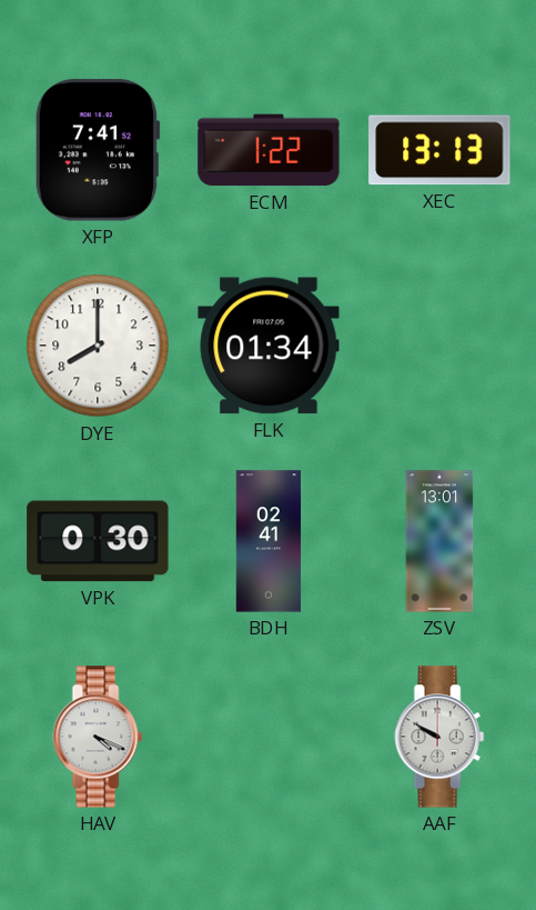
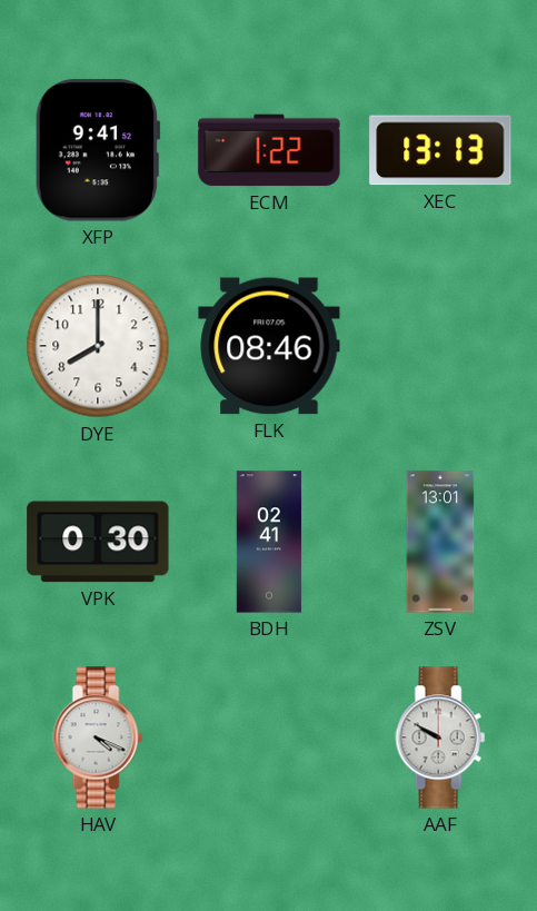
XFP: 7:41 -> 9:41
FLK: 01:34 -> 08:46
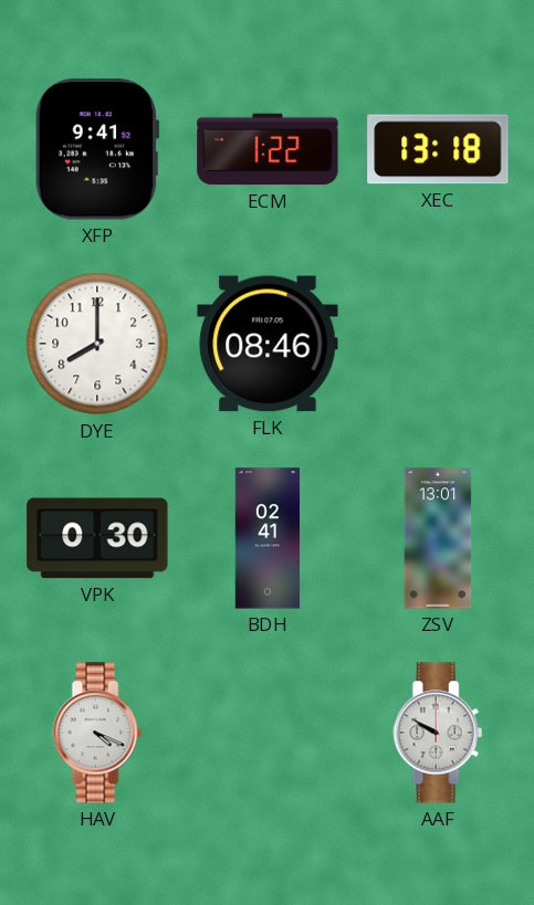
XEC: 13:13 -> 13:18
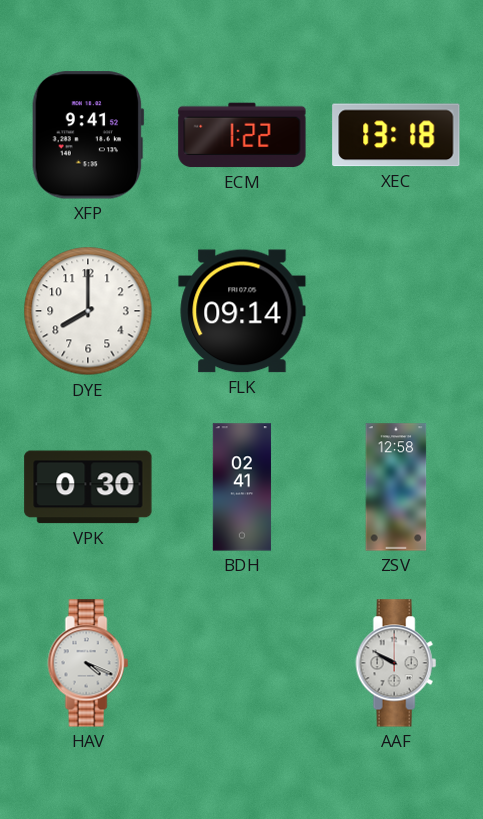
FLK: 08:46 -> 09:14
ZSV: 13:01 -> 12:58
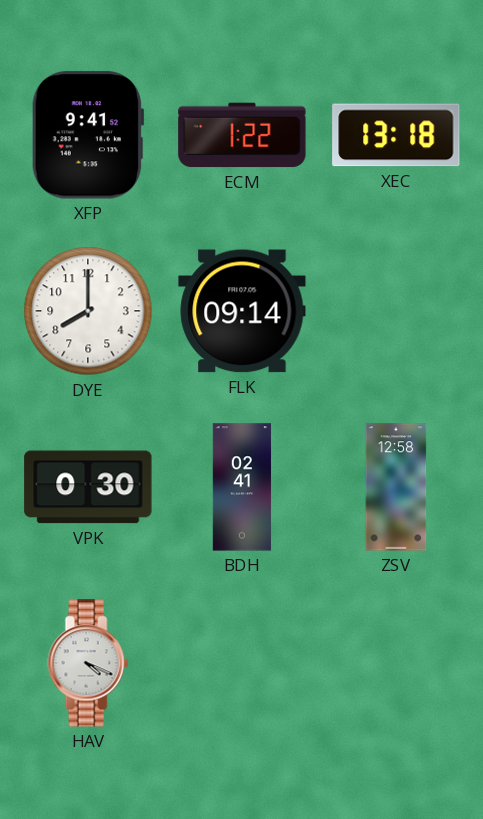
AAF: 9:50 -> none
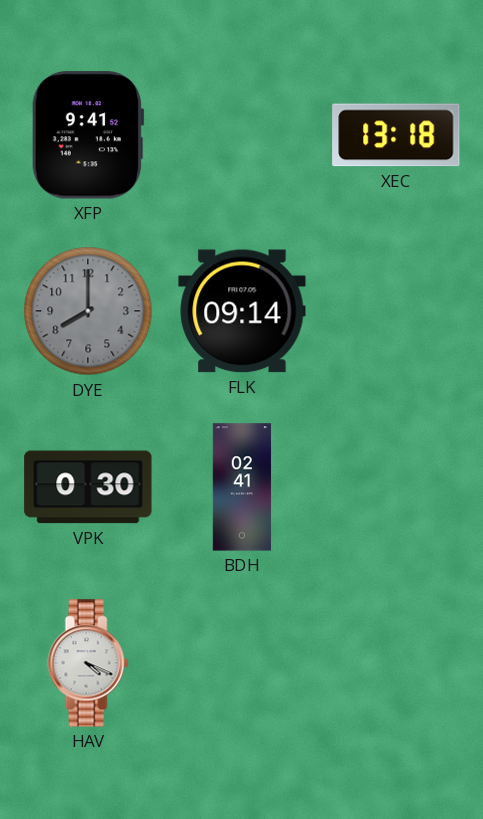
ECM: 1:22 -> none
DYE dial: white -> grey
ZSV: 12:58 -> none
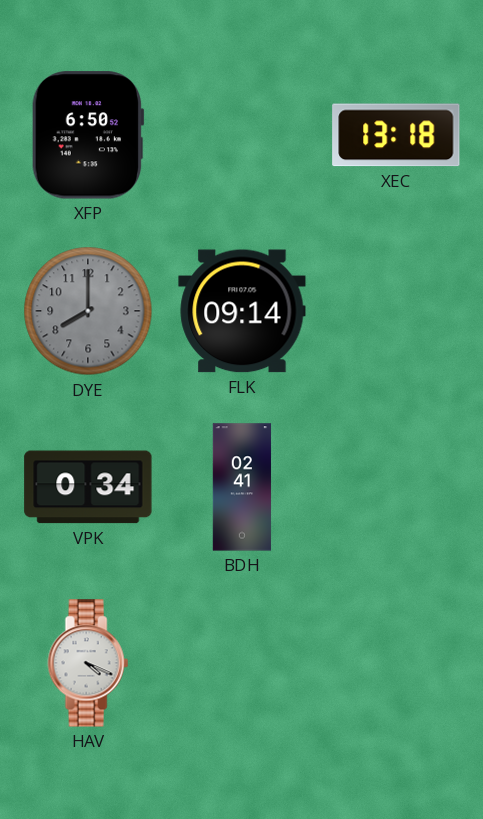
XFP: 9:41 -> 6:50
VPK: 0:30 -> 0:34
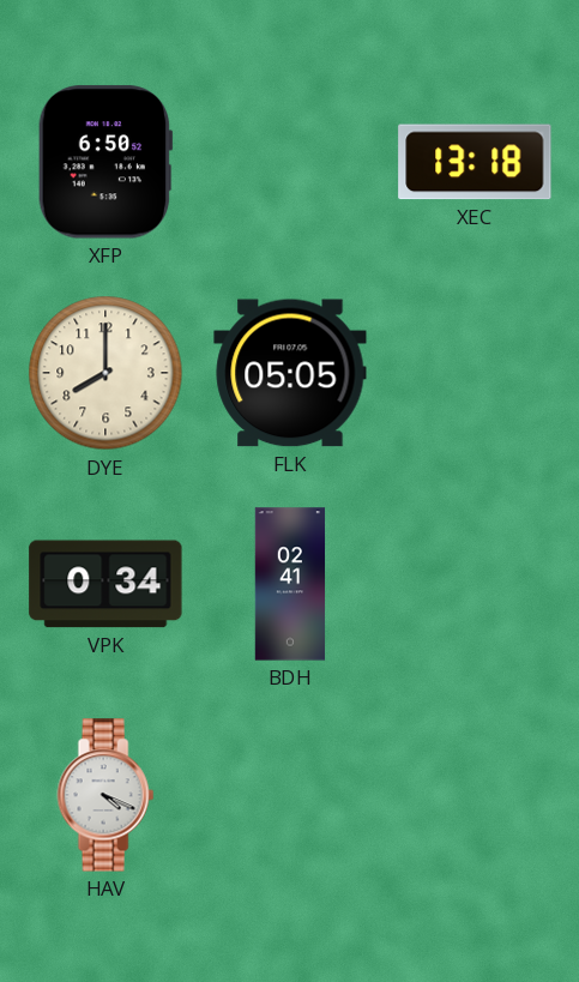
DYE dial: grey -> cream
FLK: 09:14 -> 05:05
